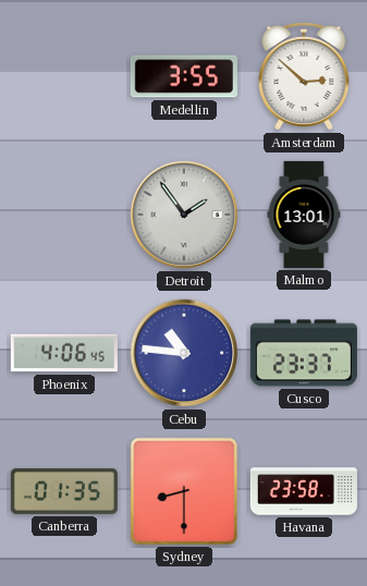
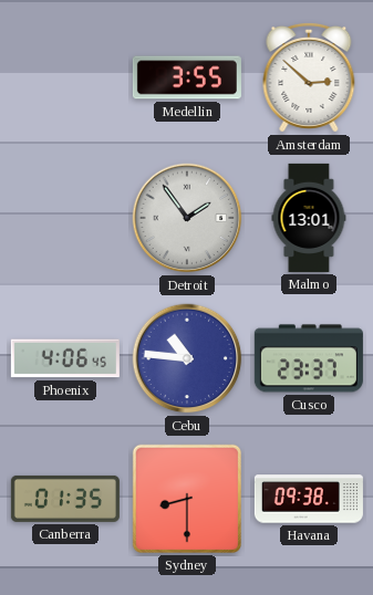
Havana: 23:58 -> 09:38
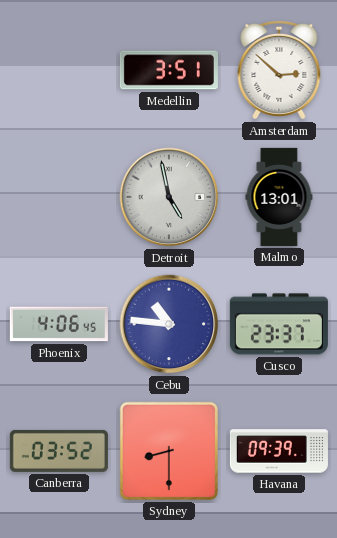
Medellin: 3:55 -> 3:51
Detroit: 1:54 -> 4:58
Canberra: 01:35 -> 03:52
Havana: 09:38 -> 09:39
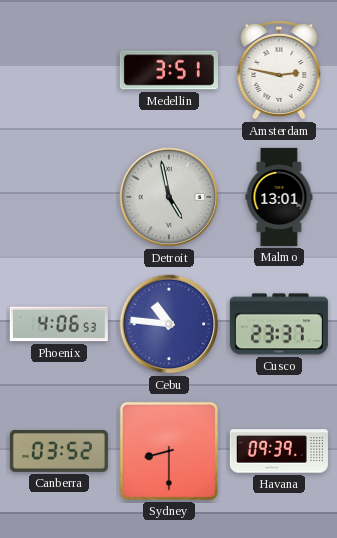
Amsterdam: 2:52 -> 2:47
Phoenix: 4:06:45 -> 4:06:53
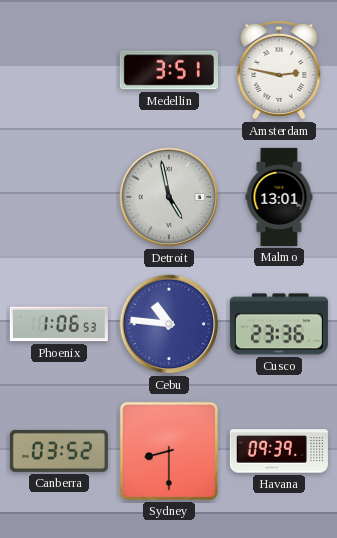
Phoenix: 4:06 -> 1:06
Cusco: 23:37 -> 23:36
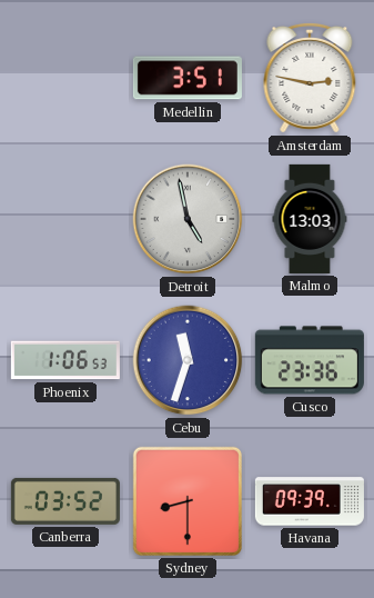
Malmo: 13:01 -> 13:03
Cebu: 10:46 -> 11:33
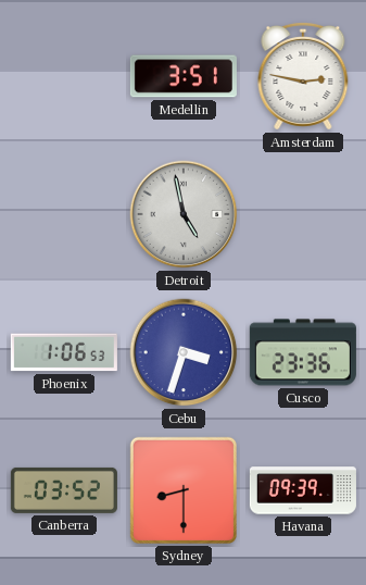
Malmo: 13:03 -> none
Cebu: 11:33 -> 3:33
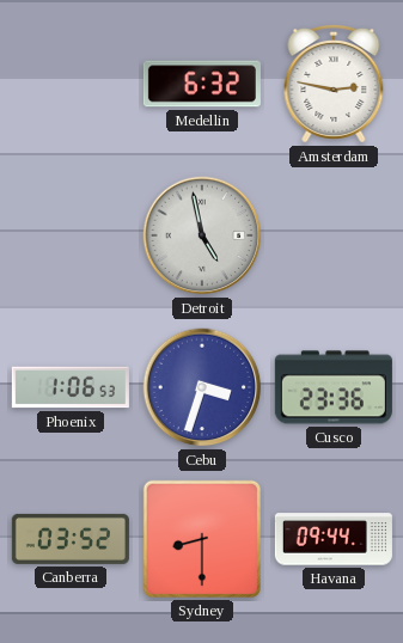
Medellin: 3:51 -> 6:32
Havana: 09:39 -> 09:44
